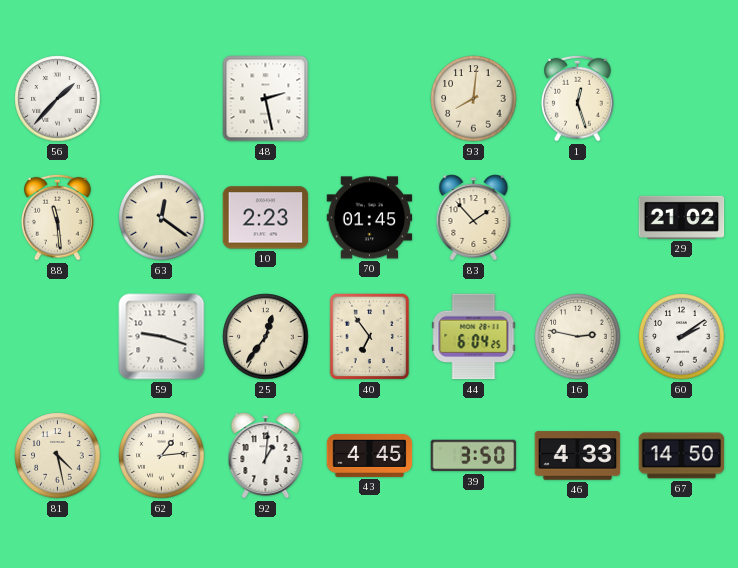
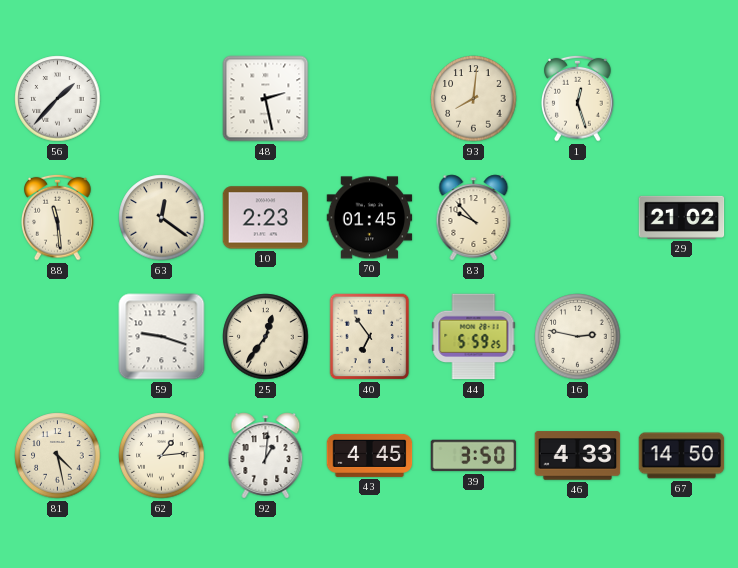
83: 1:53 -> 9:53
44: 6:04 -> 5:59
60: 2:09 -> none
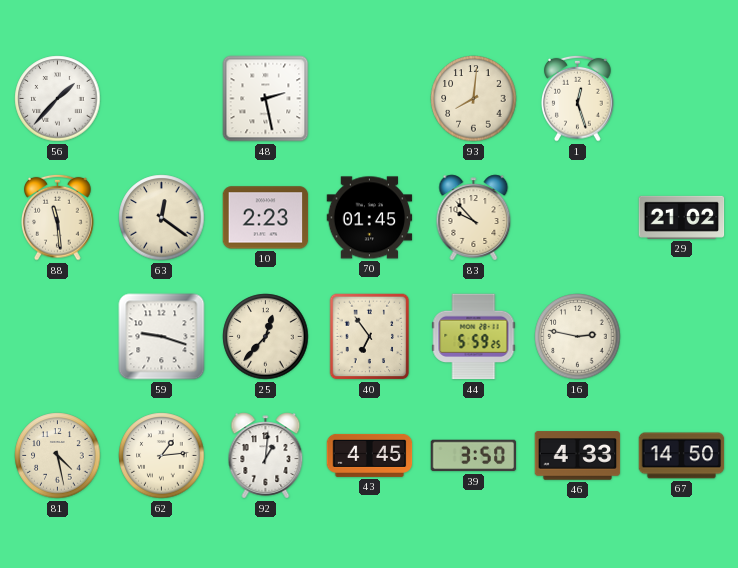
25: 12:36 -> 12:37
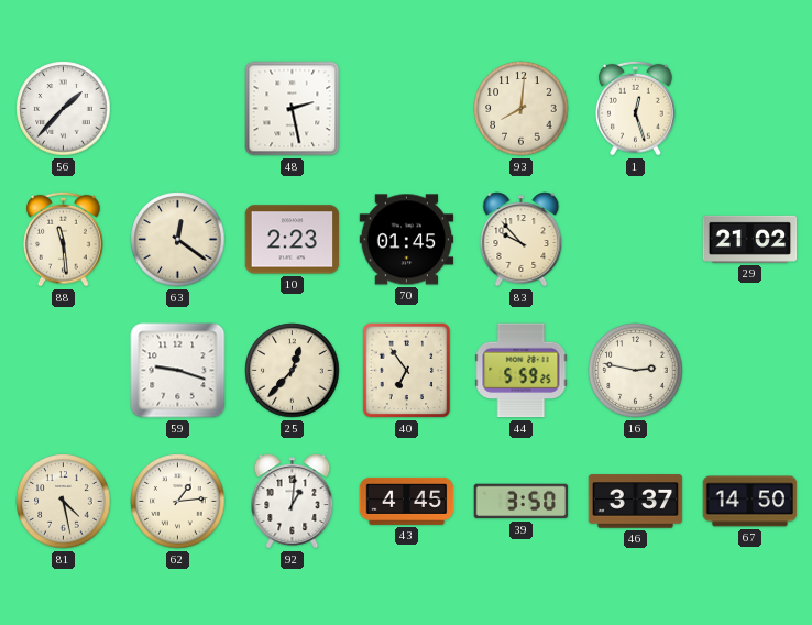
46: 4:33 -> 3:37
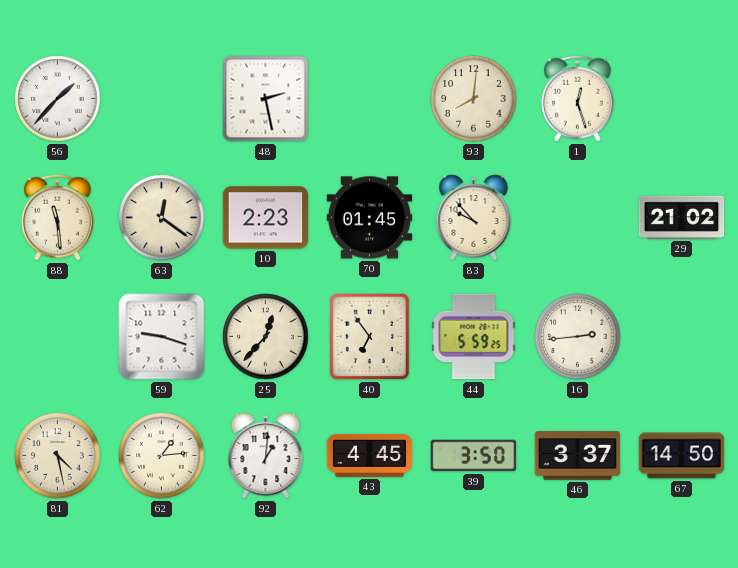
16: 2:47 -> 2:44
